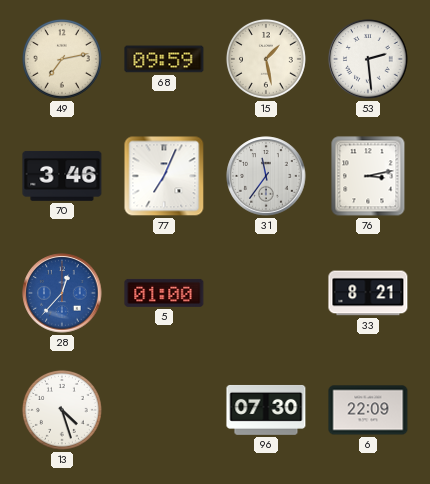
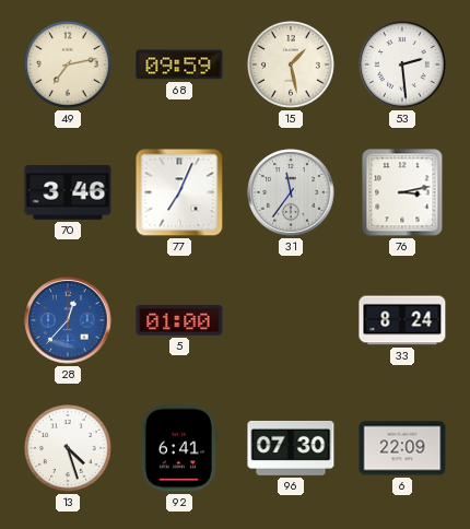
33: 8:21 -> 8:24
92: none -> 6:41
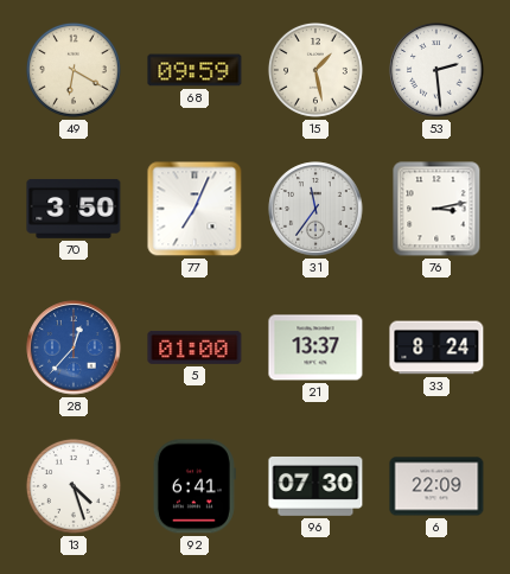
49: 7:13 -> 6:20
70: 3:46 -> 3:50
21: none -> 13:37
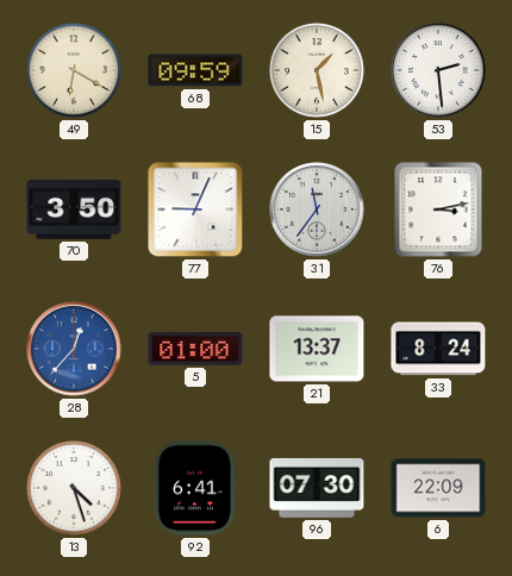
77: 7:04 -> 9:04
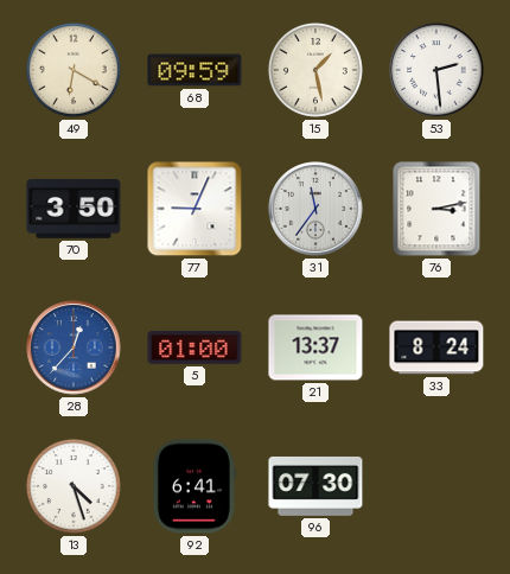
6: 22:09 -> none
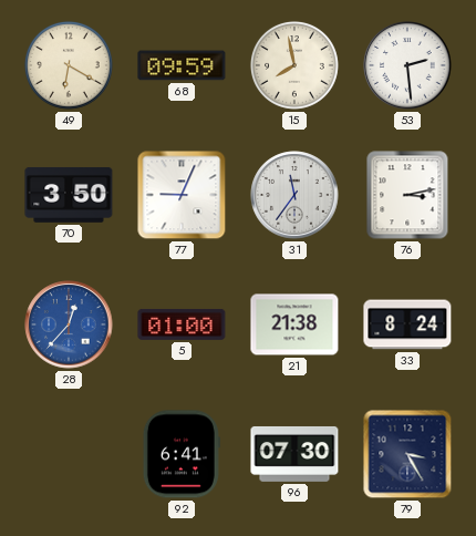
15: 1:28 -> 7:58
21: 13:37 -> 21:38
13: 4:27 -> none
79: none -> 3:25
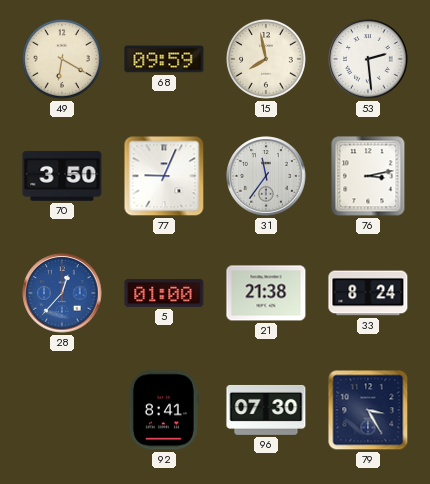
92: 6:41 -> 8:41
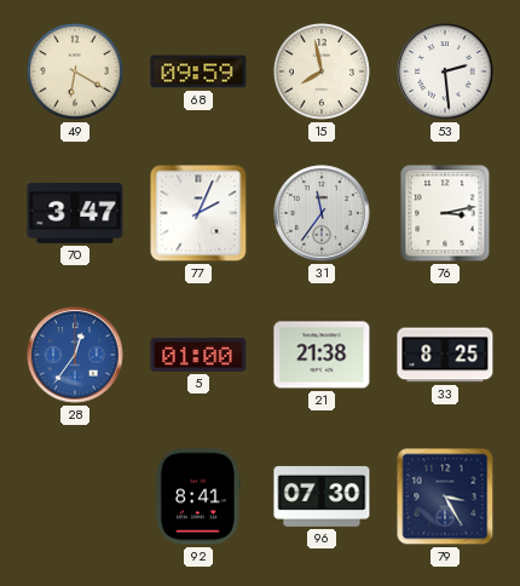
70: 3:50 -> 3:47
77: 9:04 -> 2:04
28: 12:37 -> 12:36
33: 8:24 -> 8:25
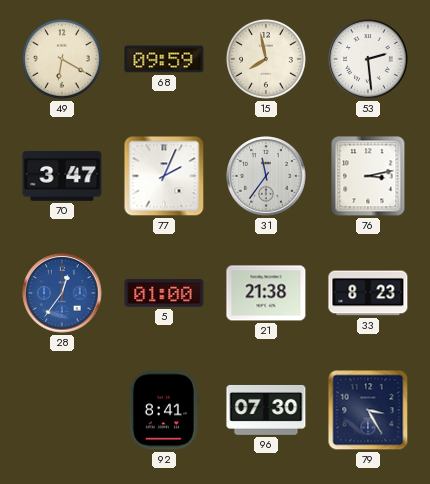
33: 8:25 -> 8:23
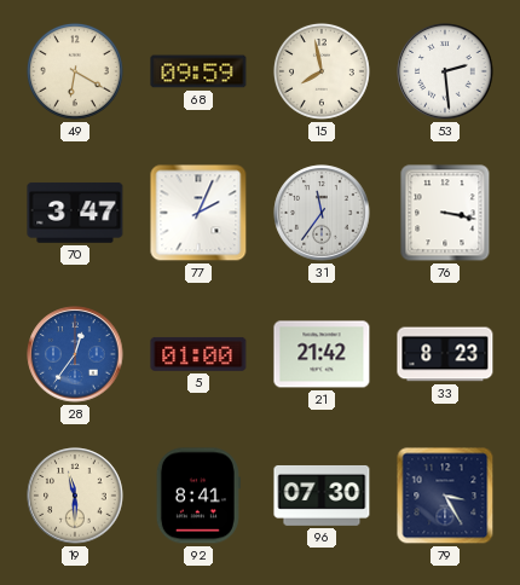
76: 3:13 -> 3:17
21: 21:38 -> 21:42
19: none -> 11:30
